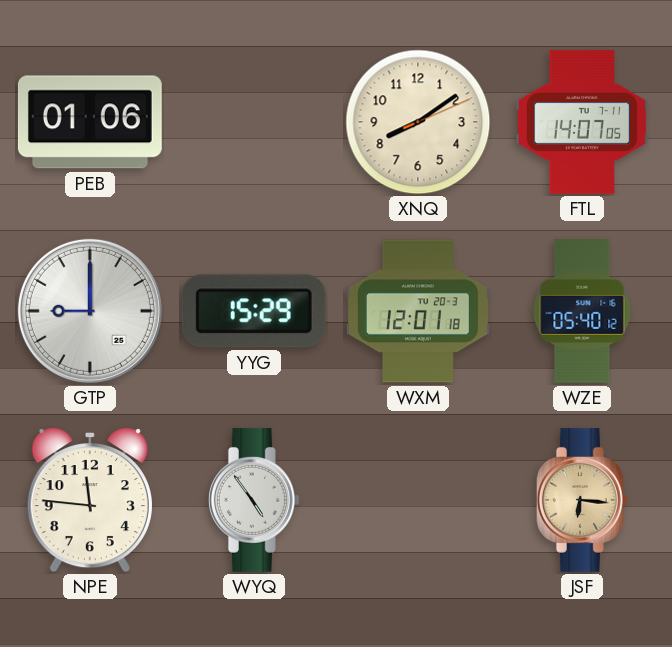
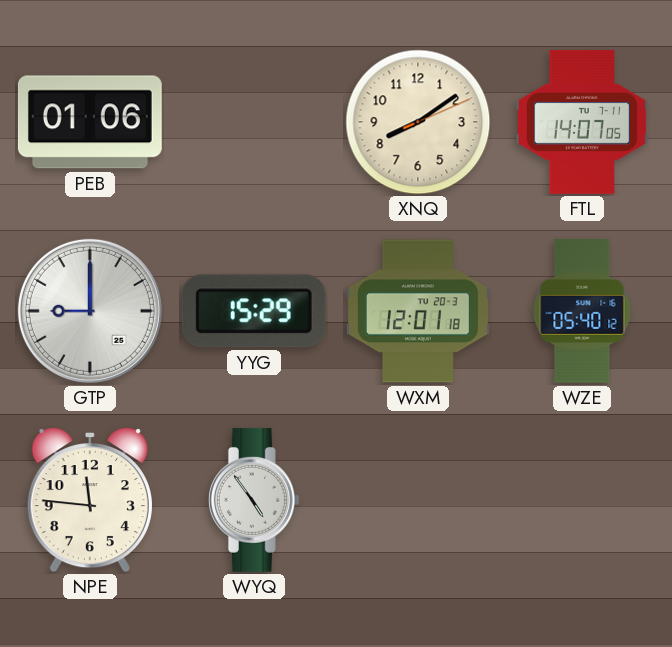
JSF: 6:16 -> none
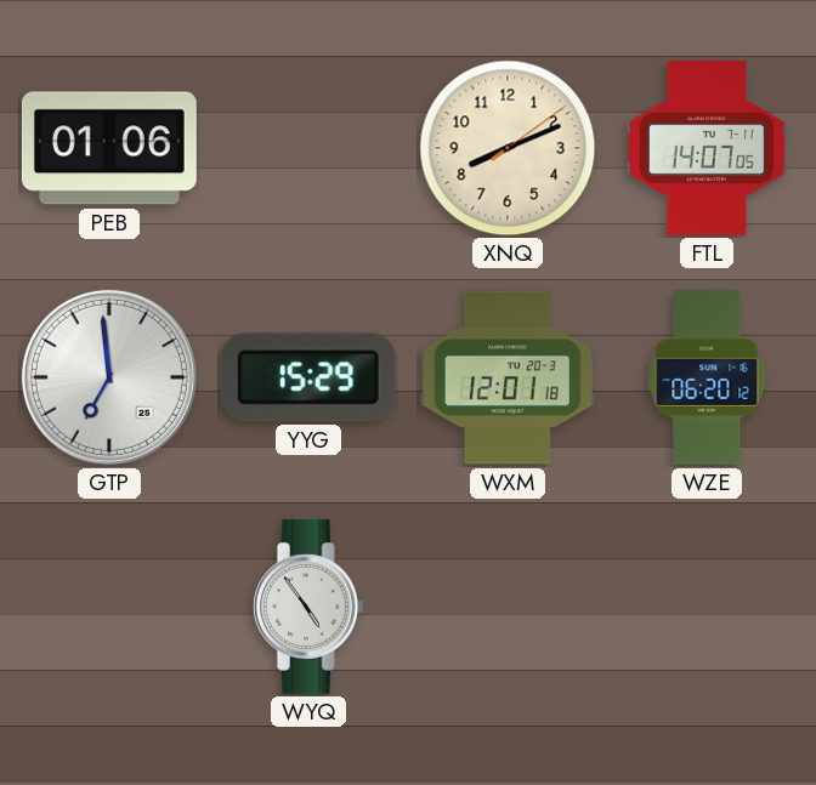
XNQ: 8:09 -> 8:11
GTP: 9:00 -> 6:59
WZE: 05:40 -> 06:20
NPE: 11:46 -> none
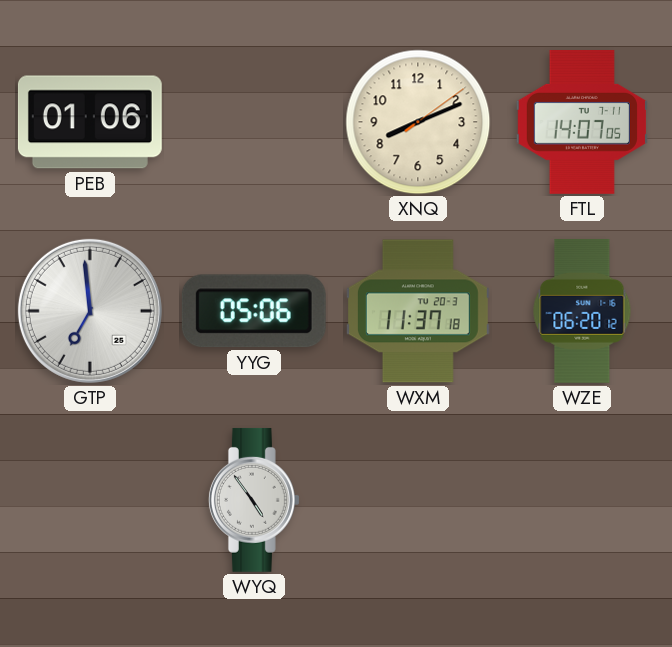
YYG: 15:29 -> 05:06
WXM: 12:01 -> 11:37
